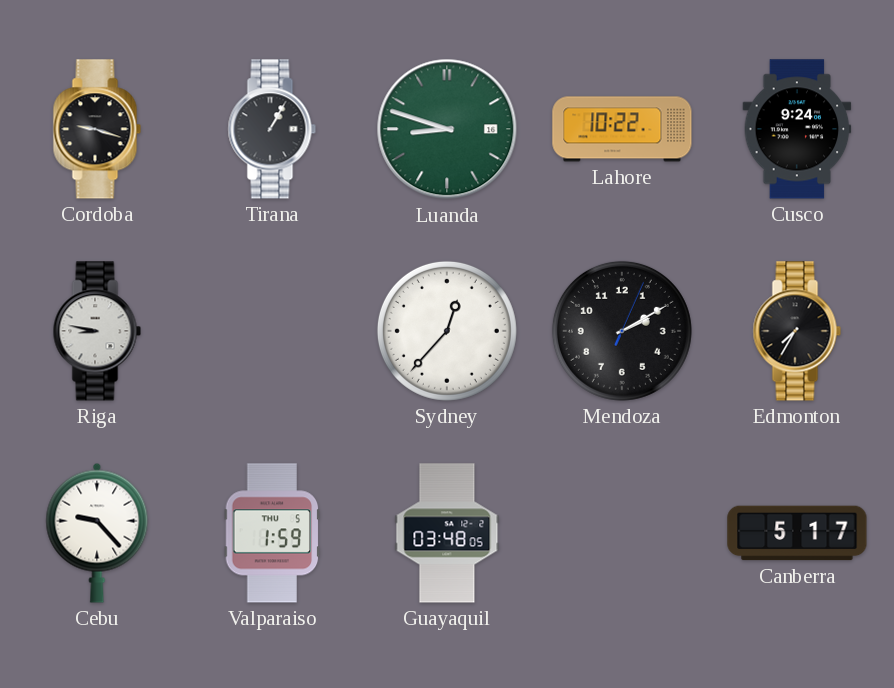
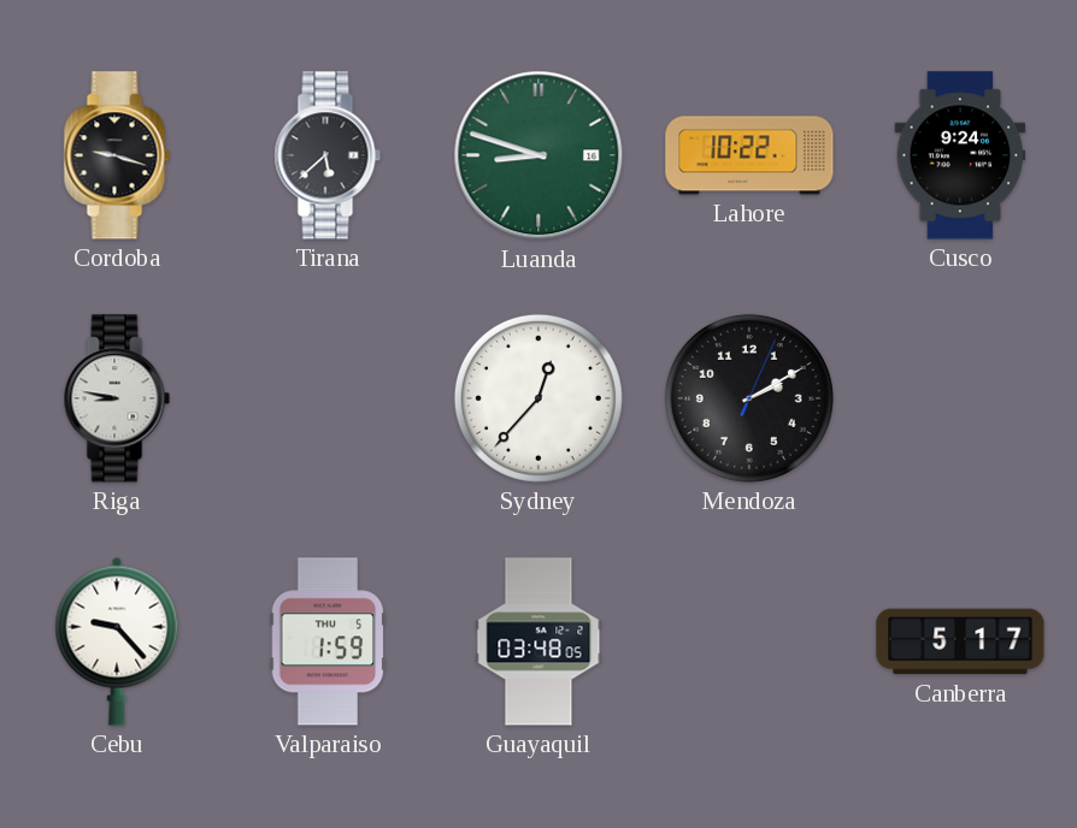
Tirana: 1:05 -> 5:38
Edmonton: 7:35 -> none
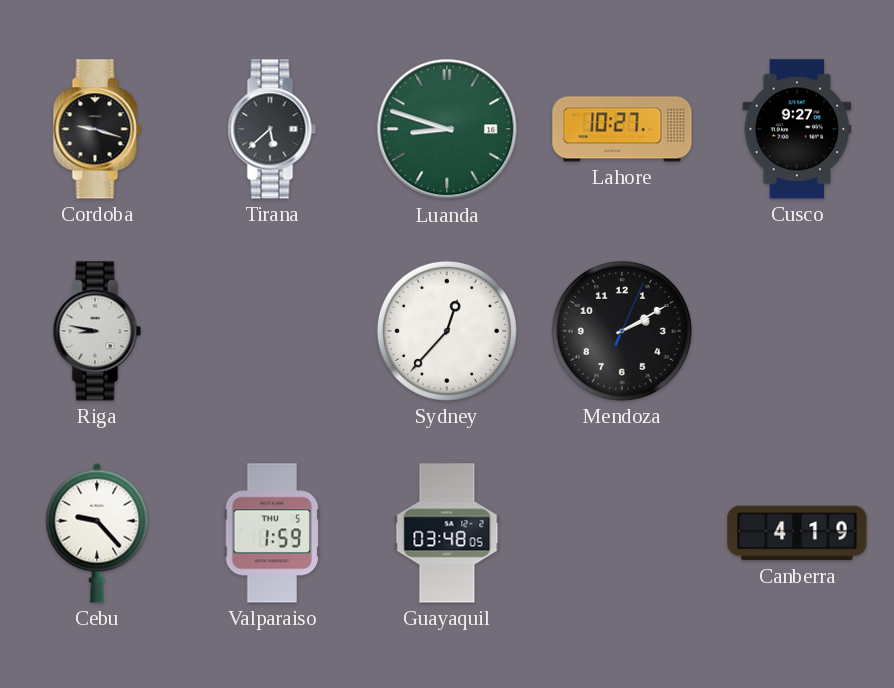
Lahore: 10:22 -> 10:27
Cusco: 9:24 -> 9:27
Canberra: 5:17 -> 4:19
